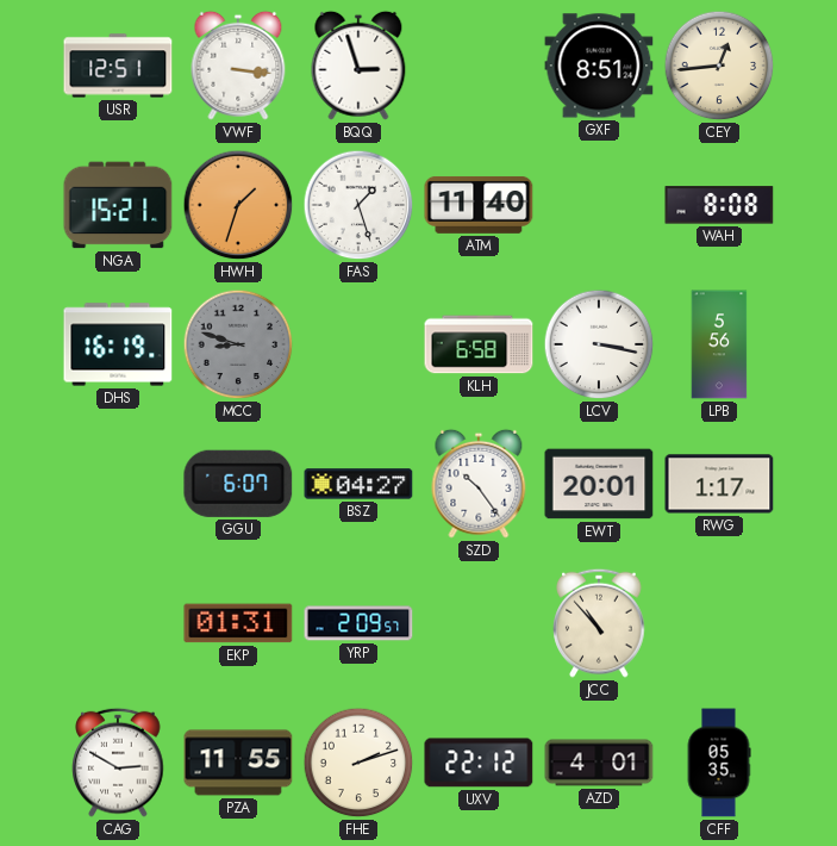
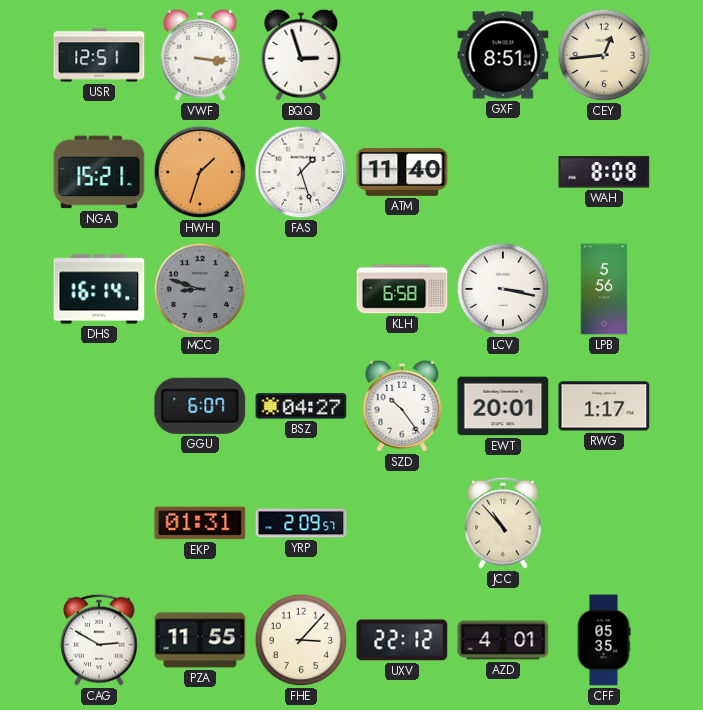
DHS: 16:19 -> 16:14
FHE: 2:12 -> 3:07
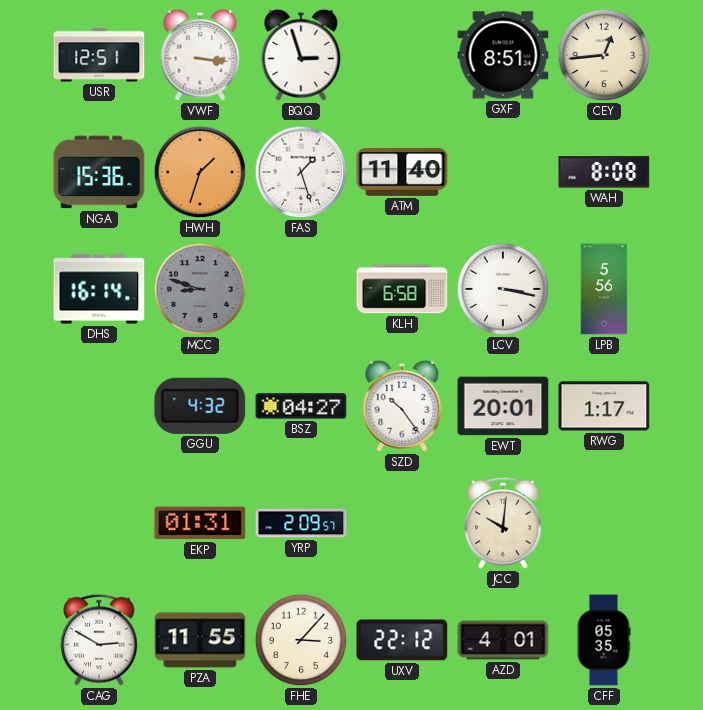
NGA: 15:21 -> 15:36
GGU: 6:07 -> 4:32
JCC: 10:53 -> 10:01
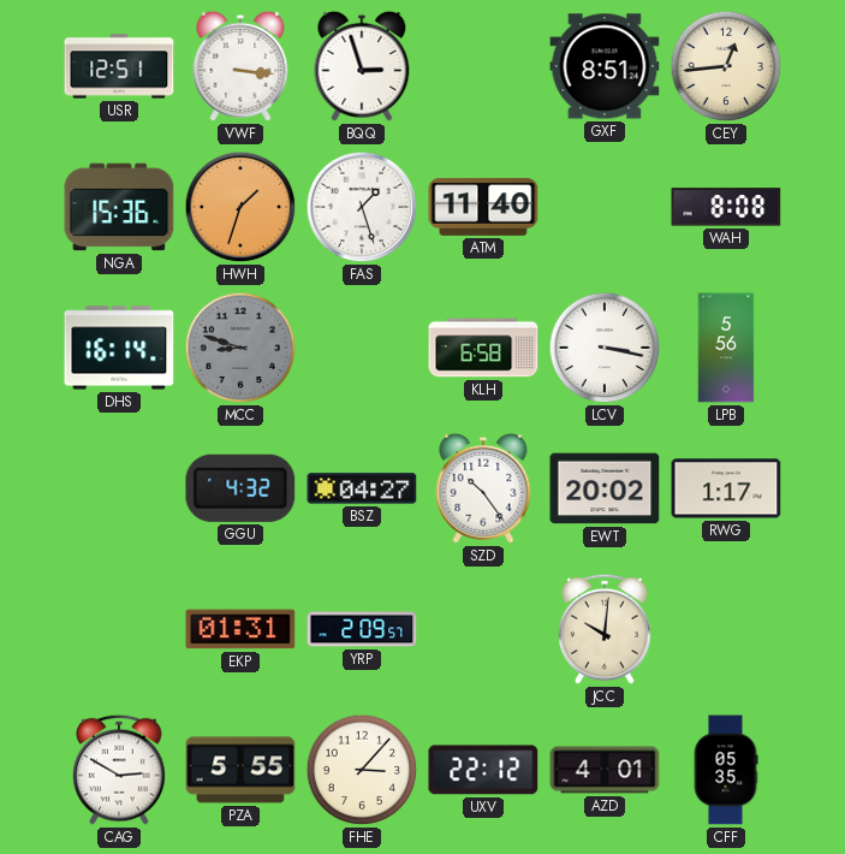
EWT: 20:01 -> 20:02
PZA: 11:55 -> 5:55
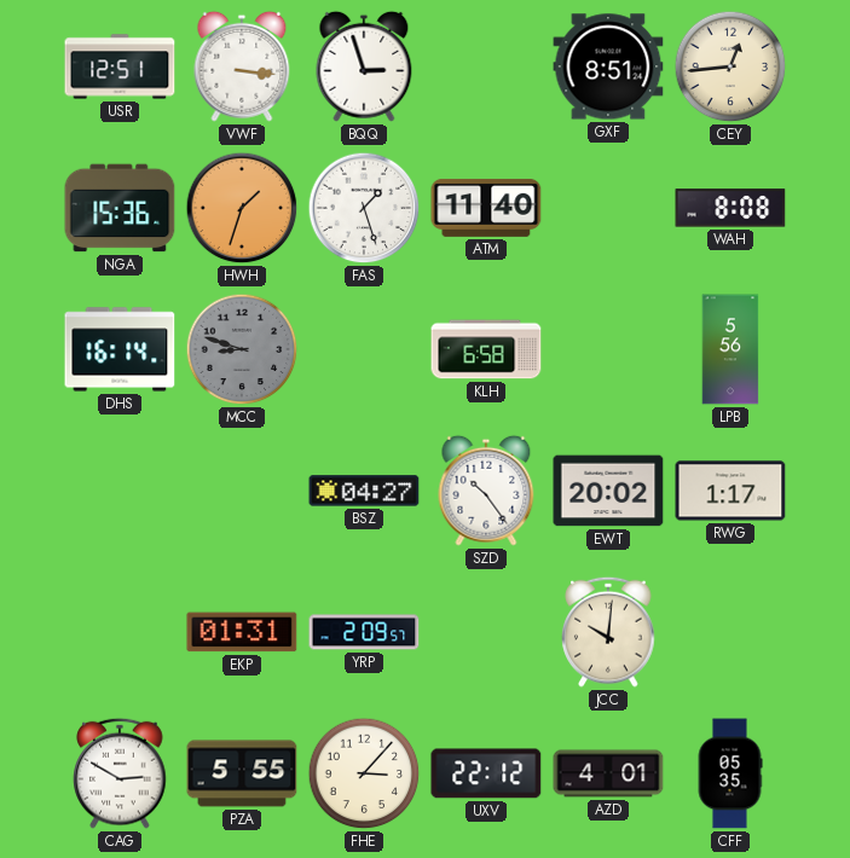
LCV: 3:17 -> none
GGU: 4:32 -> none
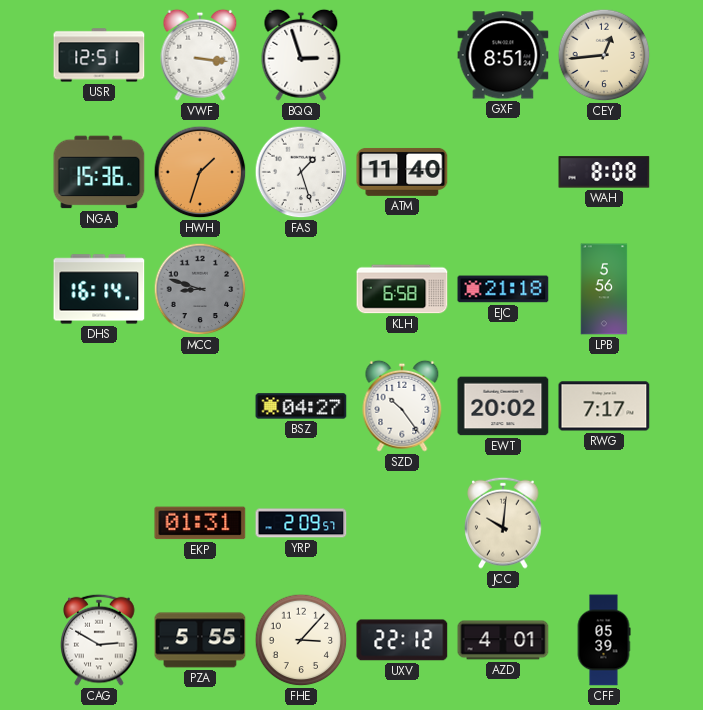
EJC: none -> 21:18
RWG: 1:17 -> 7:17
CFF: 05:35 -> 05:39
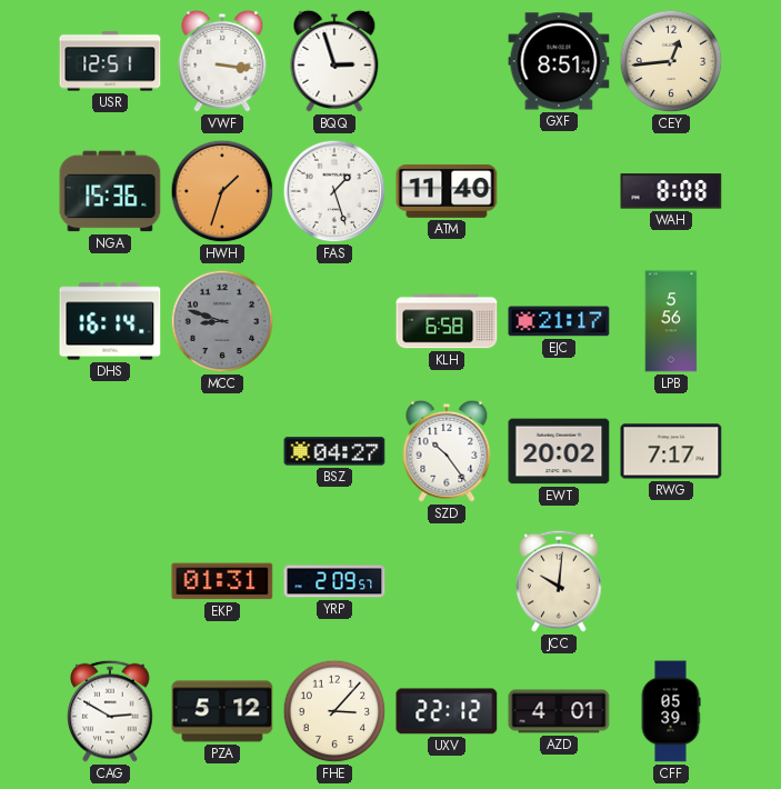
EJC: 21:18 -> 21:17
PZA: 5:55 -> 5:12
